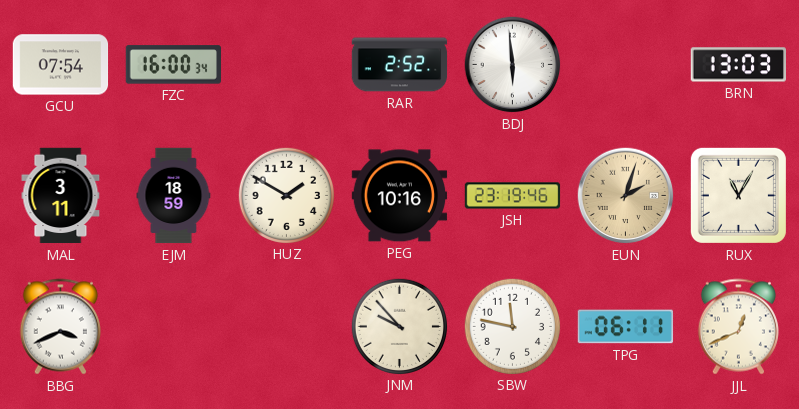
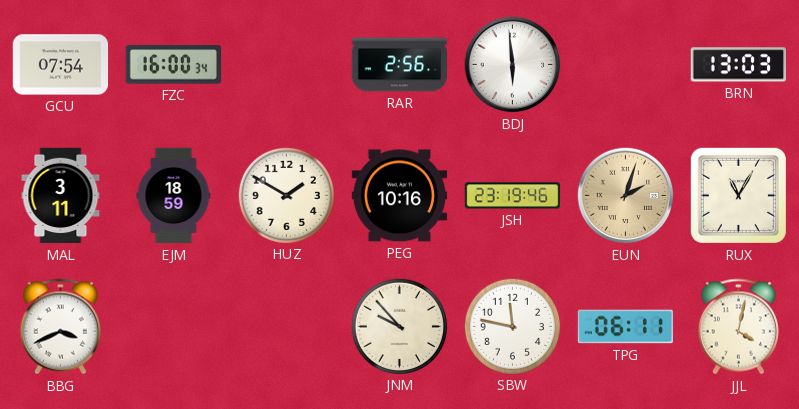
RAR: 2:52 -> 2:56
JJL: 12:41 -> 4:02
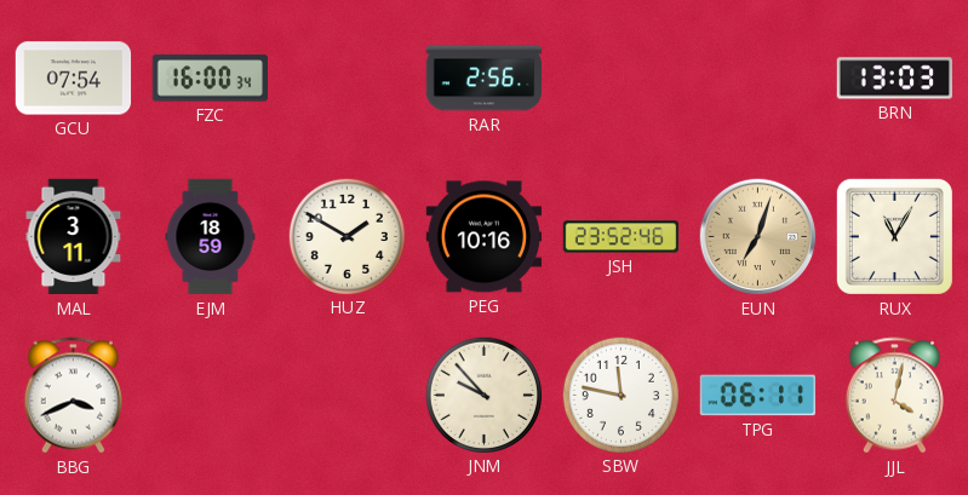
BDJ: 5:59 -> none
JSH: 23:19 -> 23:52
EUN: 2:03 -> 7:03
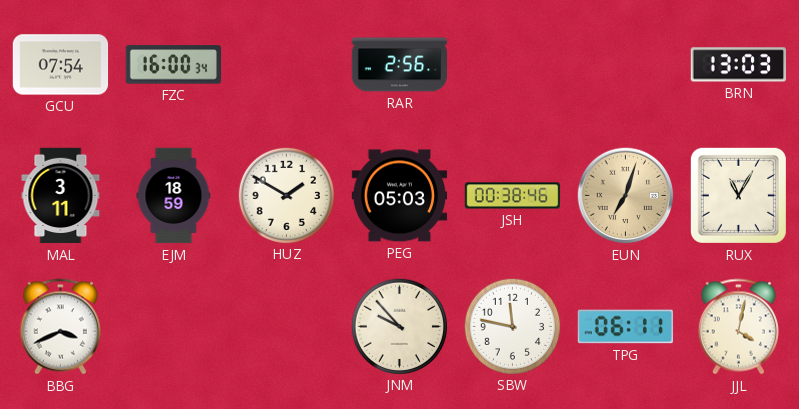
PEG: 10:16 -> 05:03
JSH: 23:52 -> 00:38
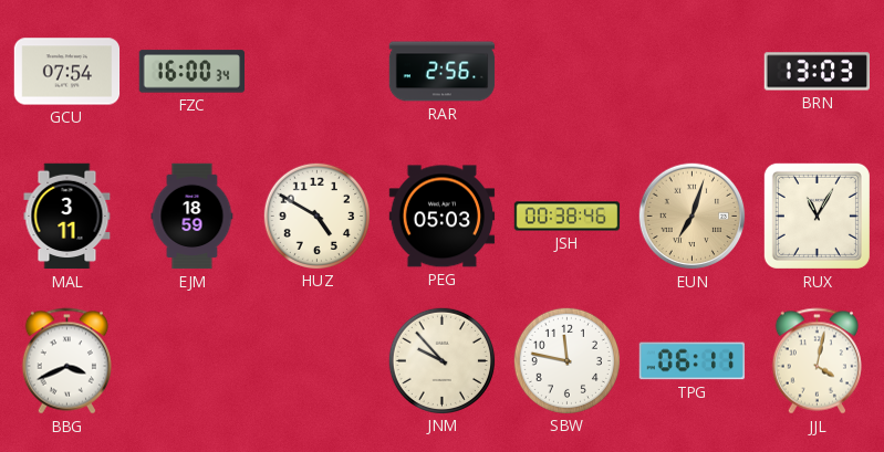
HUZ: 1:50 -> 4:50
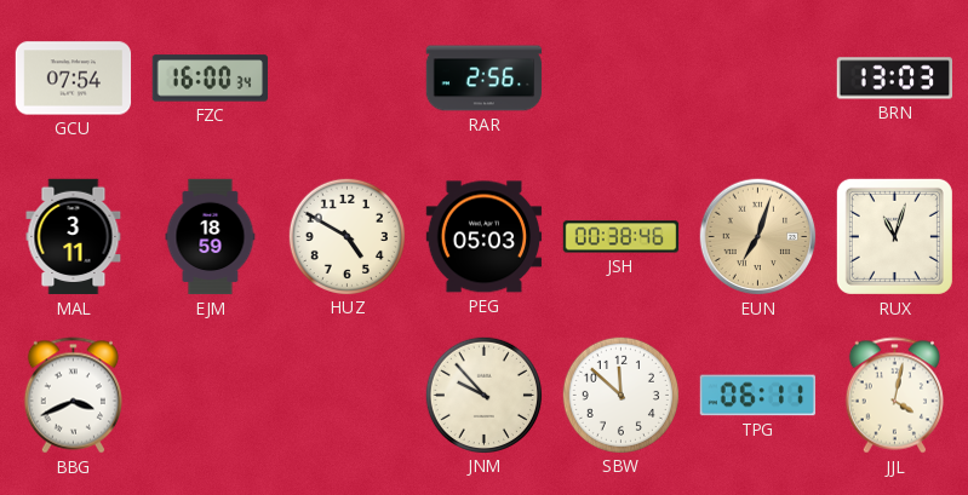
RUX: 11:05 -> 11:03
SBW: 11:47 -> 11:52
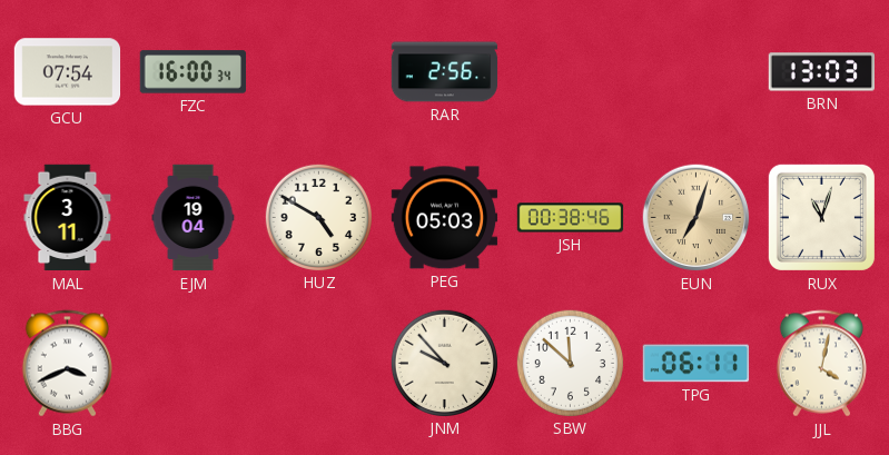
EJM: 18:59 -> 19:04
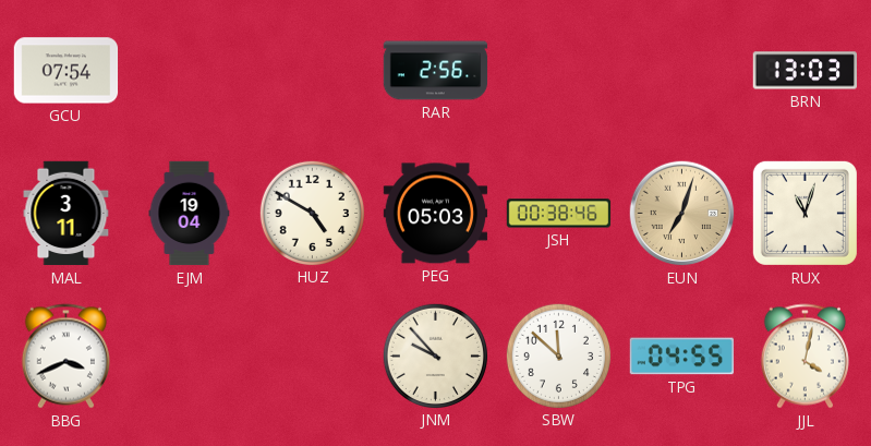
FZC: 16:00 -> none
TPG: 06:11 -> 04:55
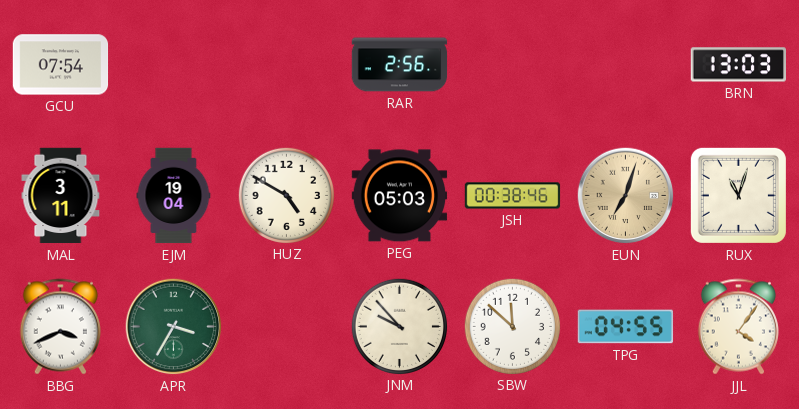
APR: none -> 3:35
JJL: 4:02 -> 4:06
